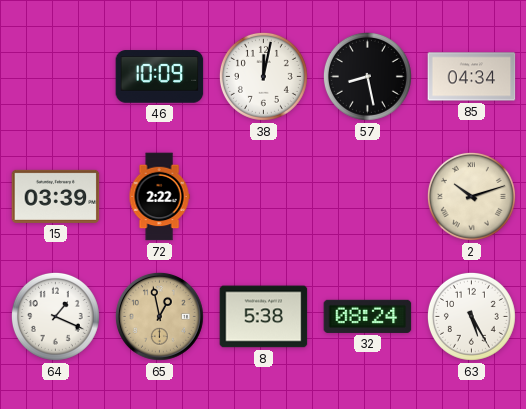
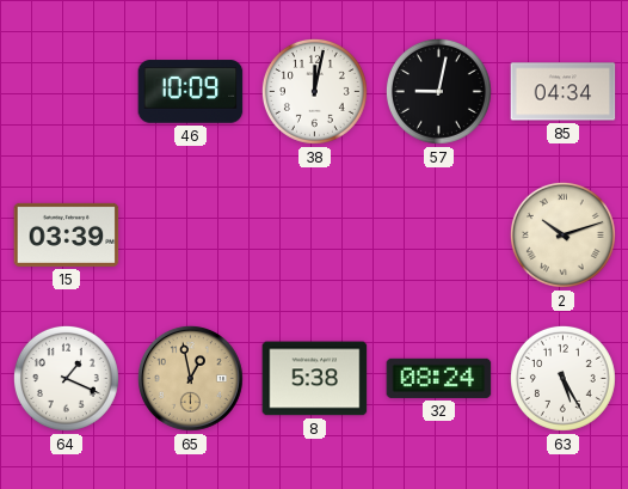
57: 8:28 -> 9:02
72: 2:22 -> none
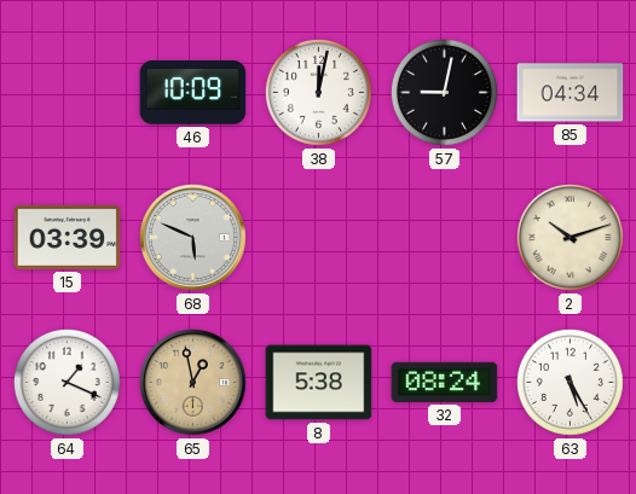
68: none -> 5:49
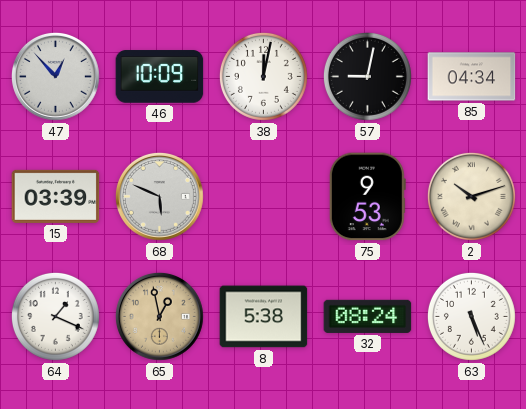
47: none -> 12:53
75: none -> 9:53
63: 5:25 -> 5:26
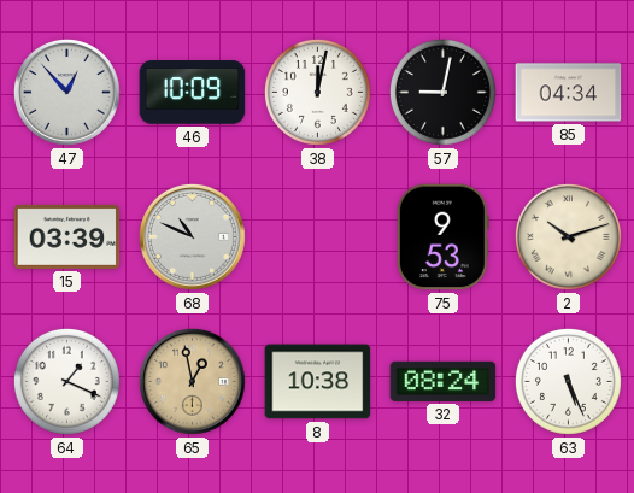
68: 5:49 -> 10:49
8: 5:38 -> 10:38
